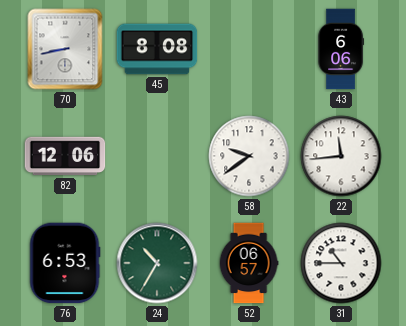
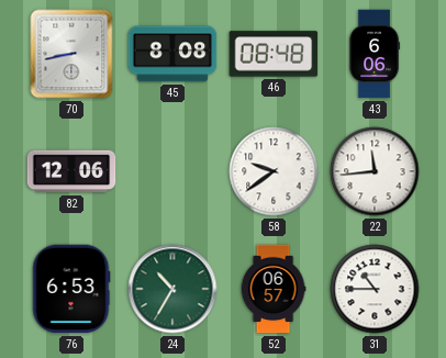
46: none -> 08:48
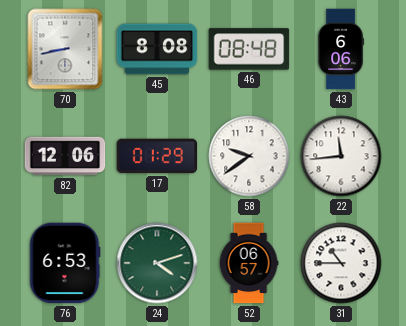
17: none -> 01:29
24: 10:35 -> 4:12
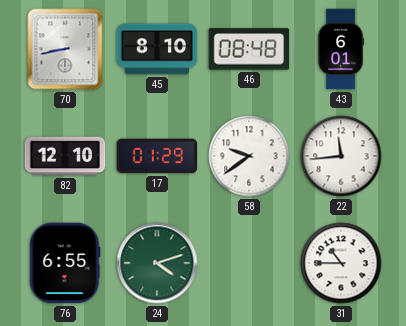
45: 8:08 -> 8:10
43: 6:06 -> 6:01
82: 12:06 -> 12:10
76: 6:53 -> 6:55
52: 06:57 -> none
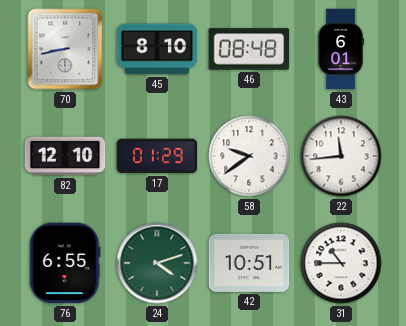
42: none -> 10:51
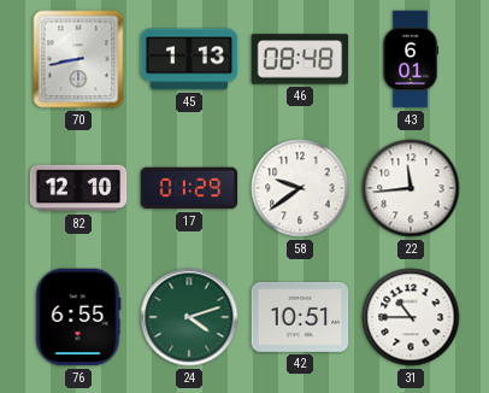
45: 8:10 -> 1:13
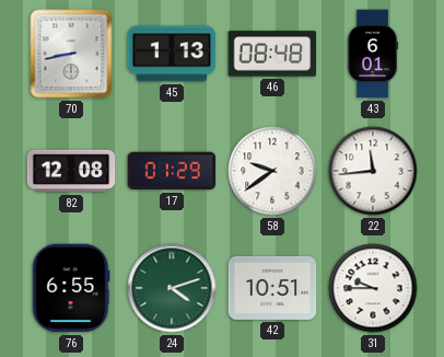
82: 12:10 -> 12:08
31: 10:45 -> 9:45
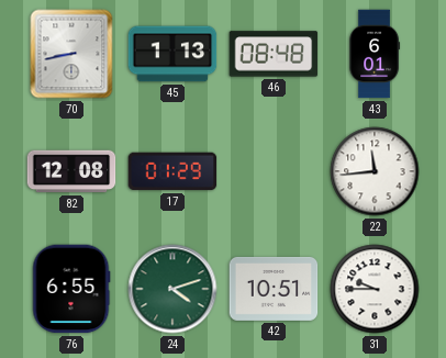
58: 9:39 -> none
